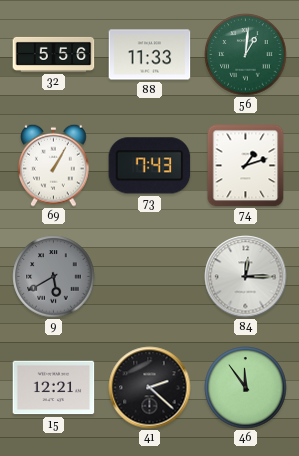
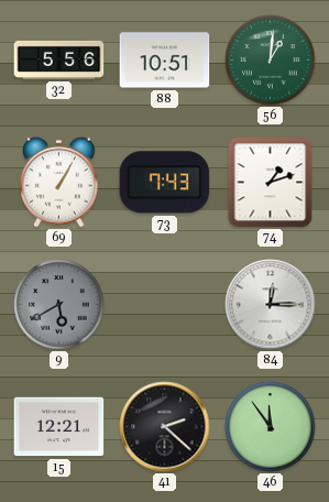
88: 11:33 -> 10:51
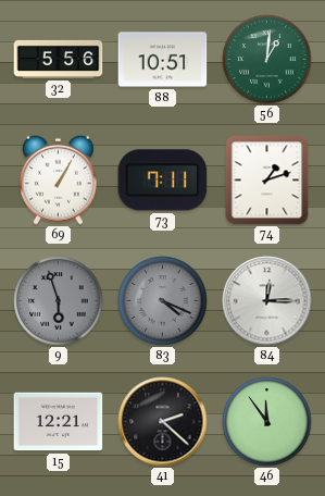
73: 7:43 -> 7:11
9: 5:40 -> 5:57
83: none -> 4:19
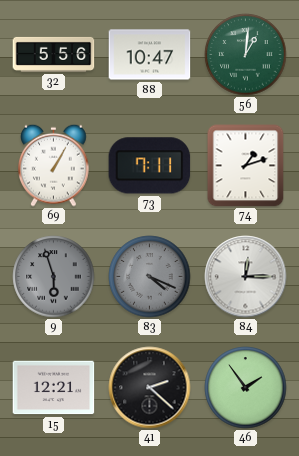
88: 10:51 -> 10:47
46: 11:54 -> 1:54
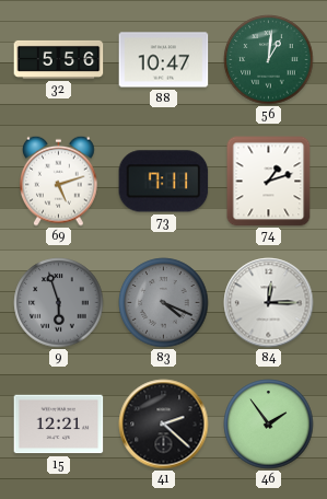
69: 1:05 -> 5:12
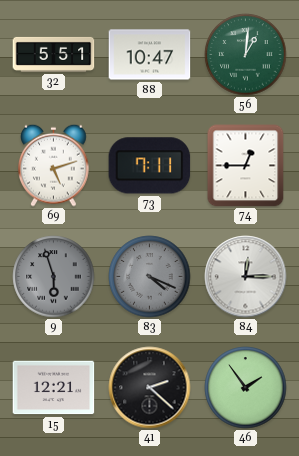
32: 5:56 -> 5:51
74: 1:12 -> 12:45
